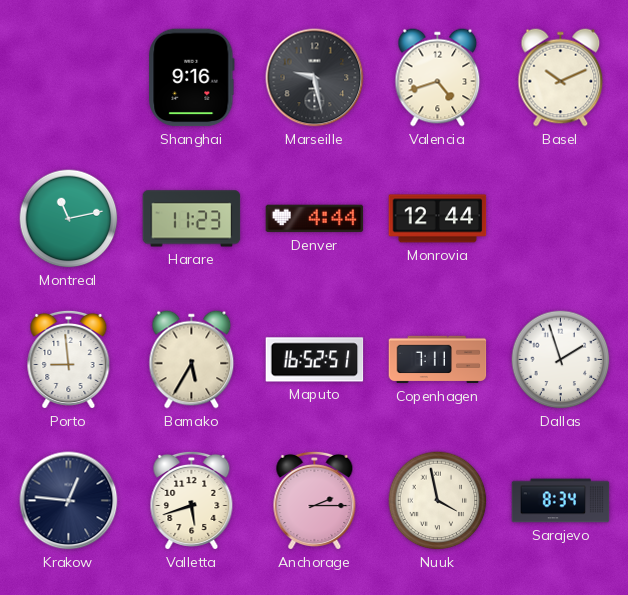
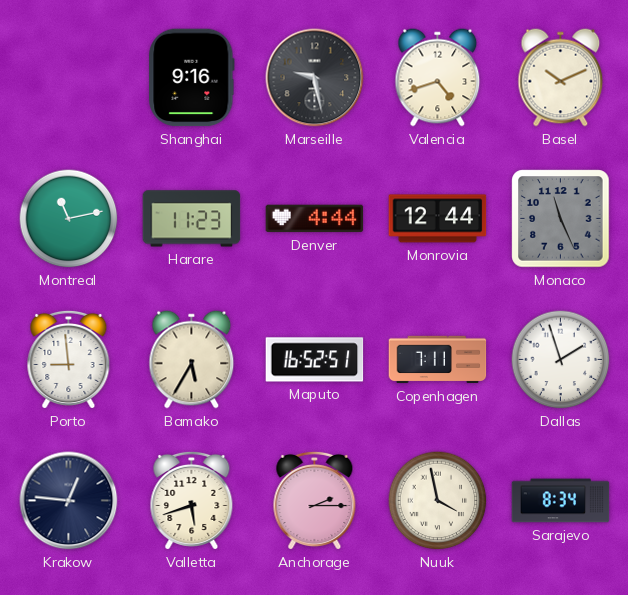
Monaco: none -> 11:26
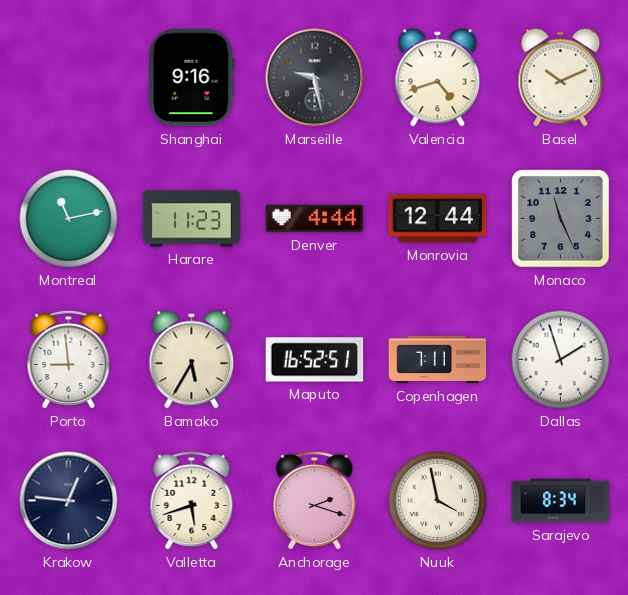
Anchorage: 2:15 -> 2:18
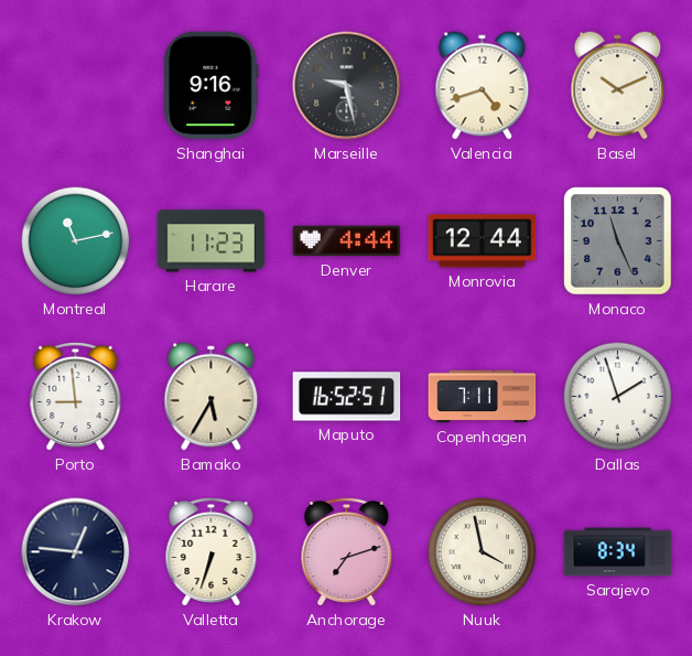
Valletta: 5:42 -> 6:33
Anchorage: 2:18 -> 7:12
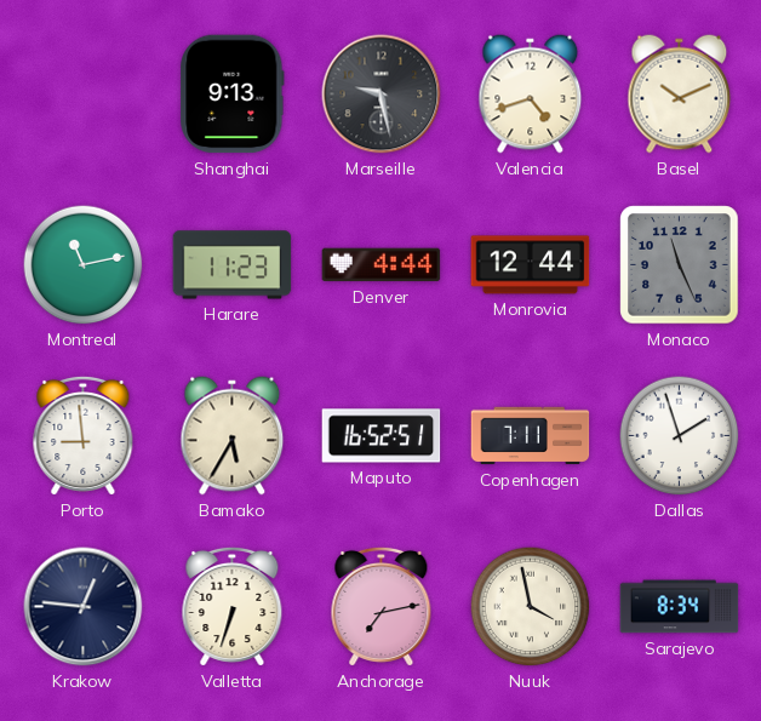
Shanghai: 9:16 -> 9:13
Anchorage: 7:12 -> 7:13
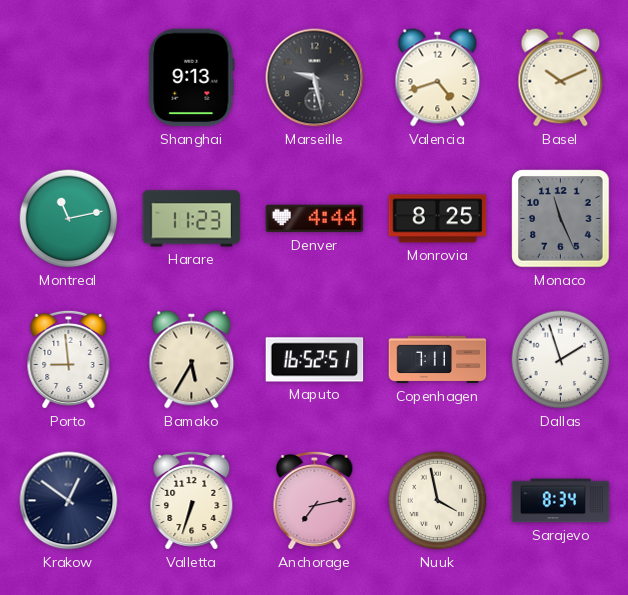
Monrovia: 12:44 -> 8:25
Krakow: 12:46 -> 12:51
